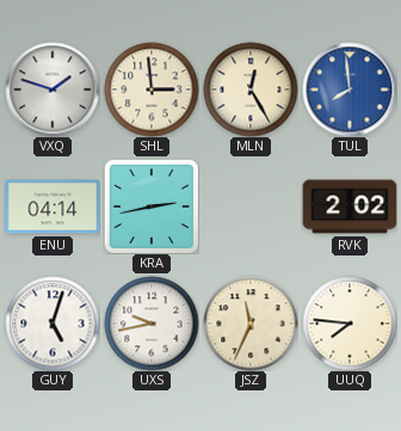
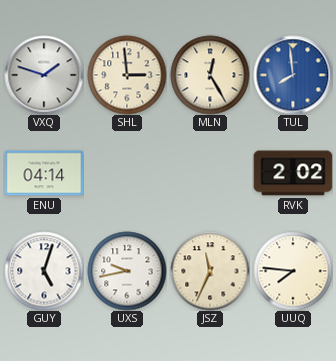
KRA: 2:43 -> none
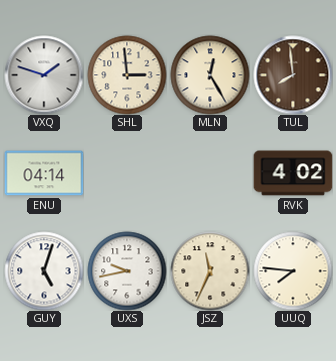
TUL dial: blue -> brown
RVK: 2:02 -> 4:02
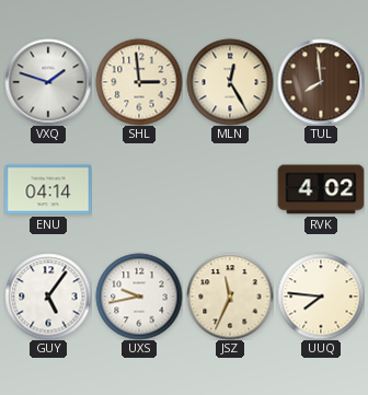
GUY: 5:03 -> 5:06
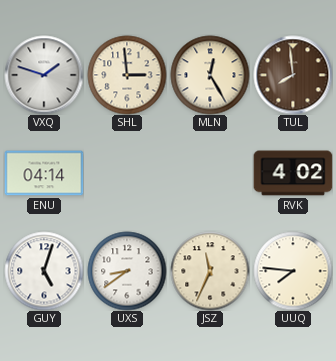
GUY: 5:06 -> 5:03
UXS: 9:43 -> 8:39
